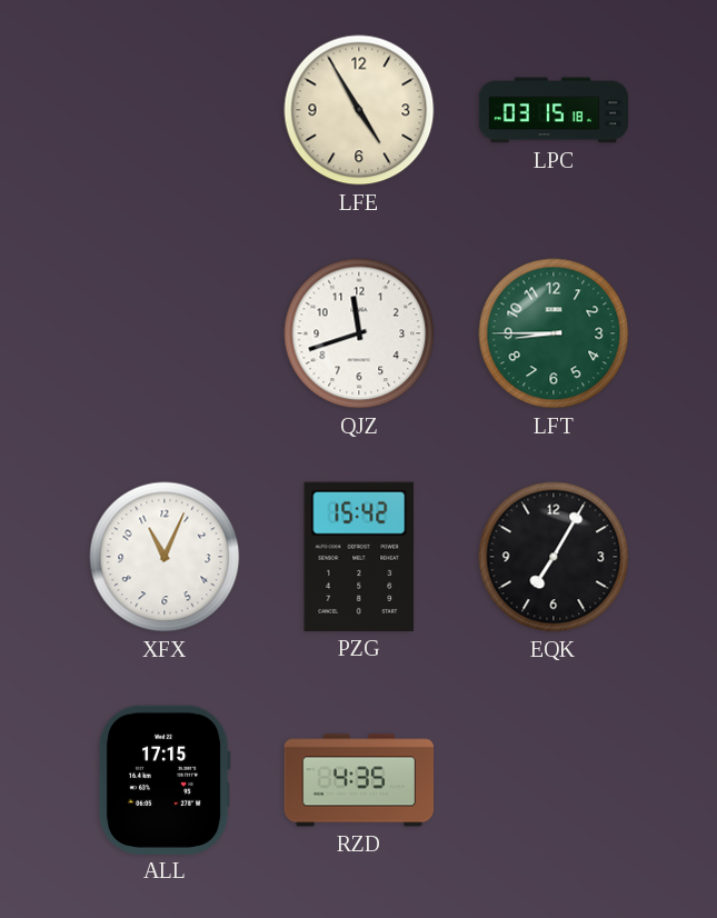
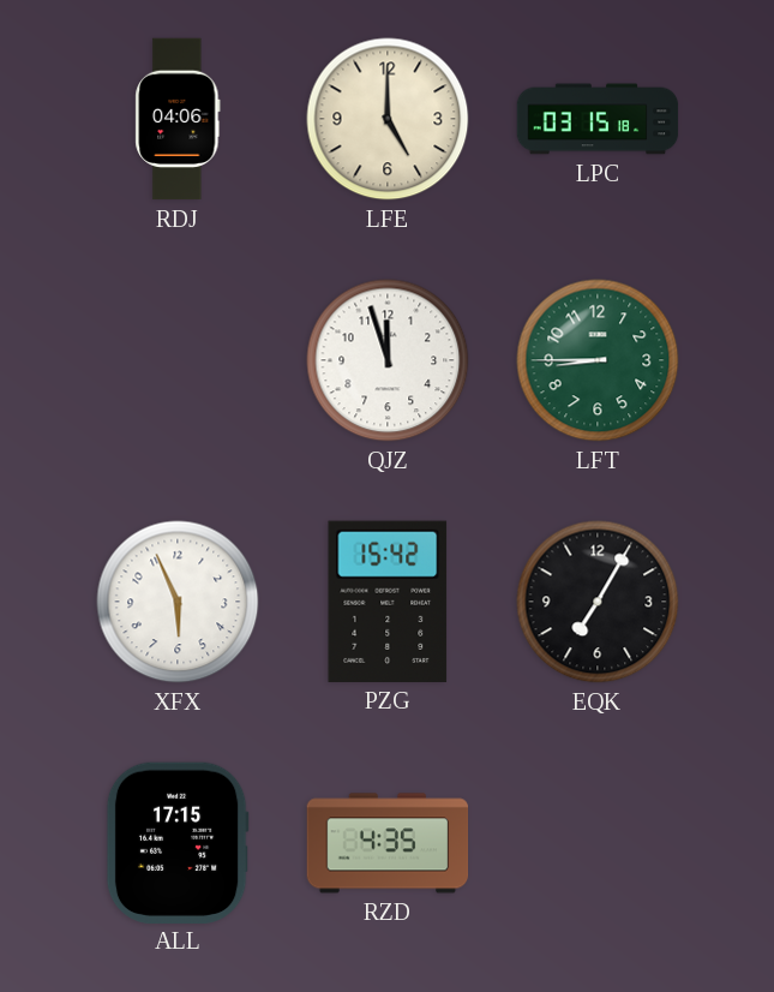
RDJ: none -> 04:06
LFE: 4:55 -> 5:00
QJZ: 11:42 -> 11:57
XFX: 11:04 -> 5:56
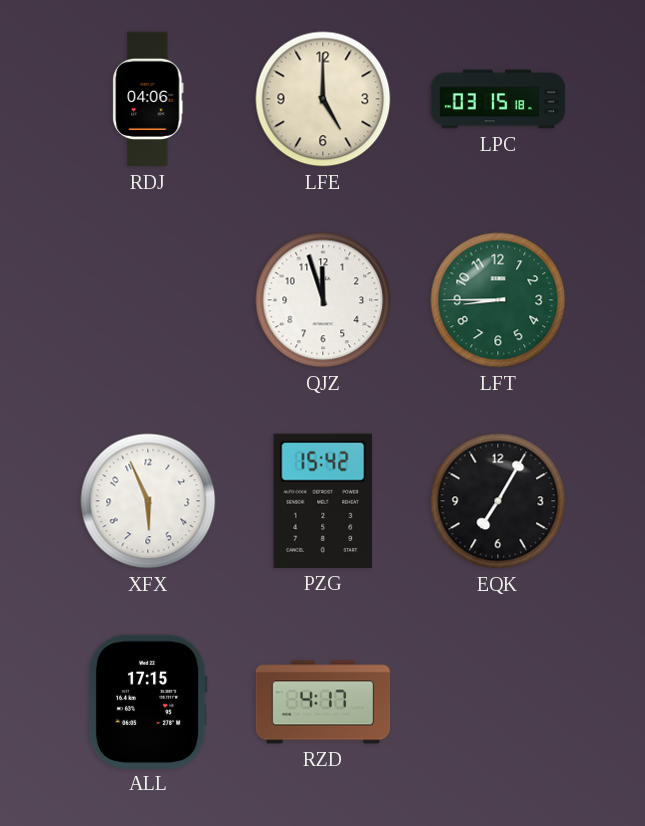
RZD: 4:35 -> 4:17
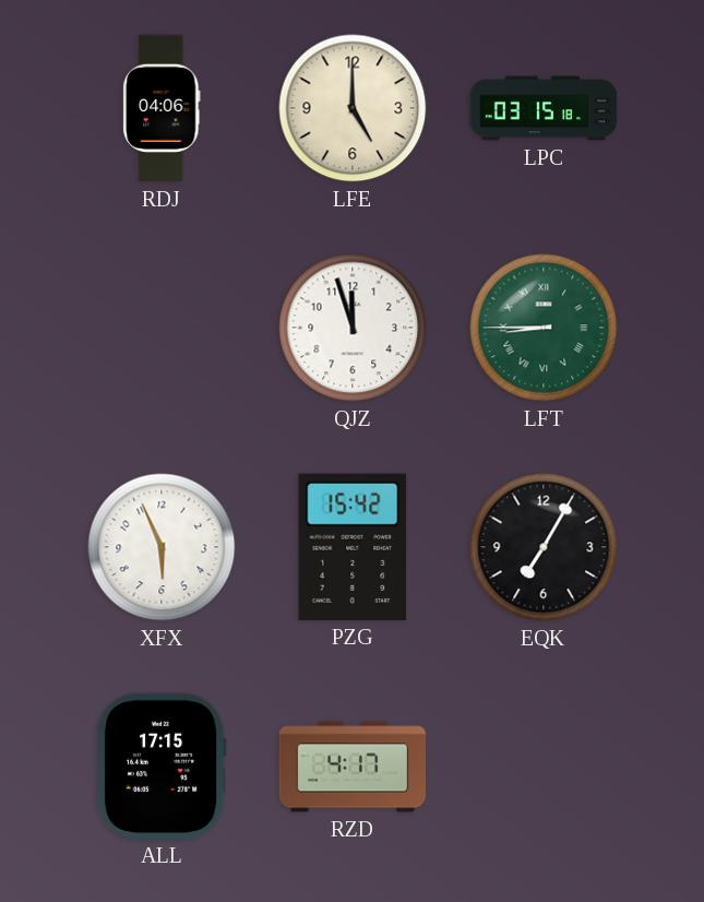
LFT numerals: Arabic -> Roman
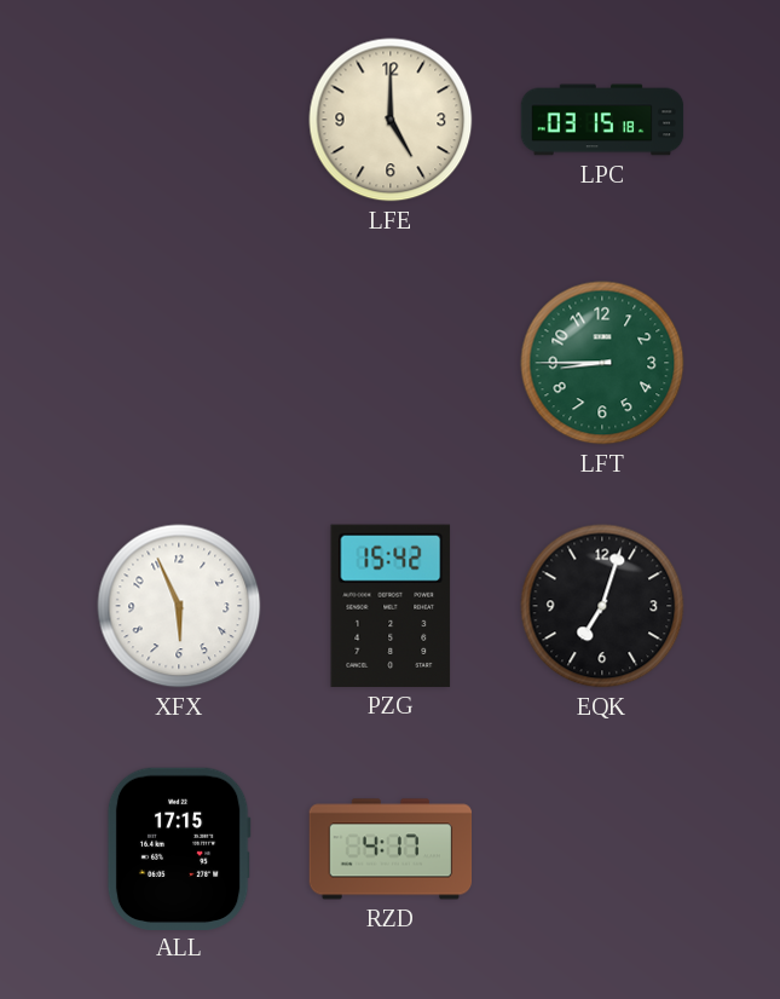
RDJ: 04:06 -> none
QJZ: 11:57 -> none
LFT numerals: Roman -> Arabic
EQK: 7:05 -> 7:03
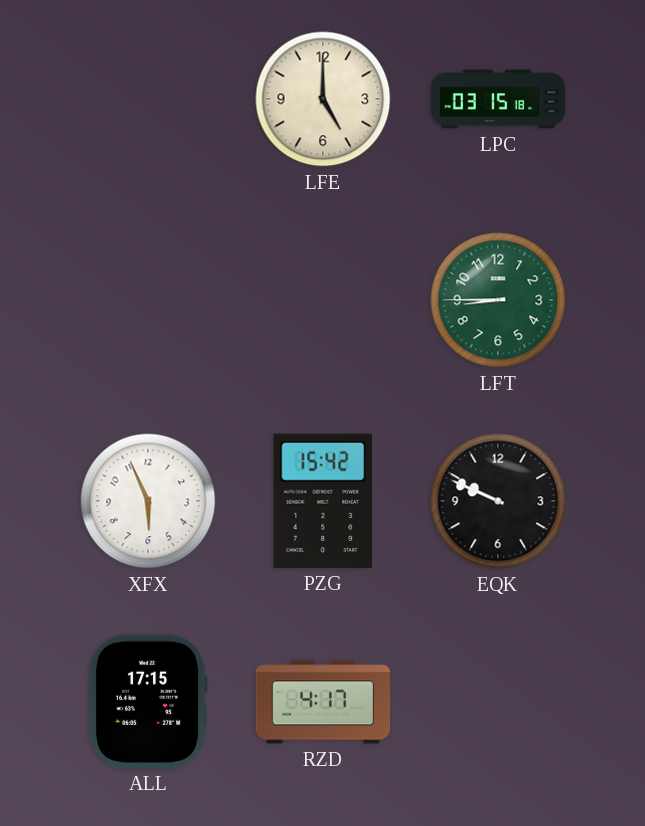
EQK: 7:03 -> 9:49
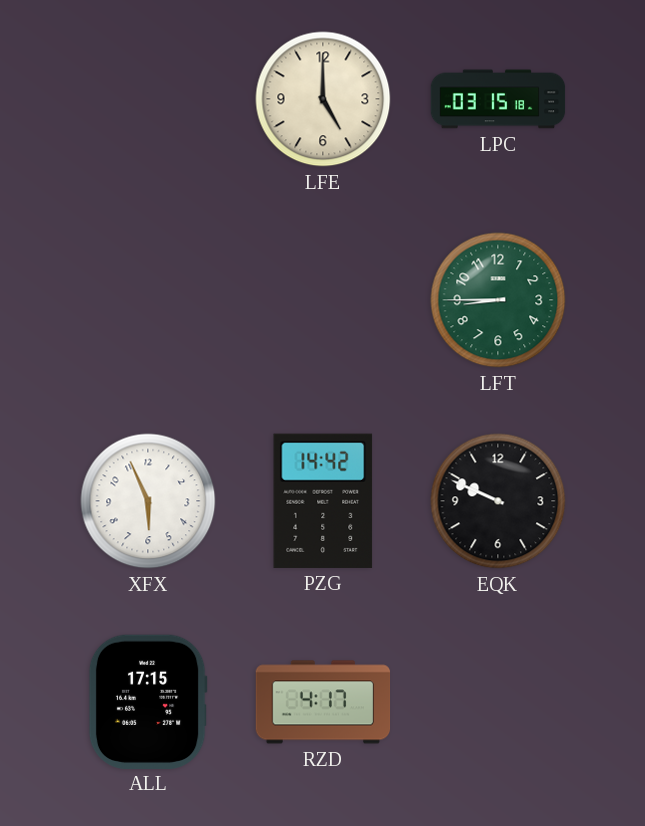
PZG: 15:42 -> 14:42
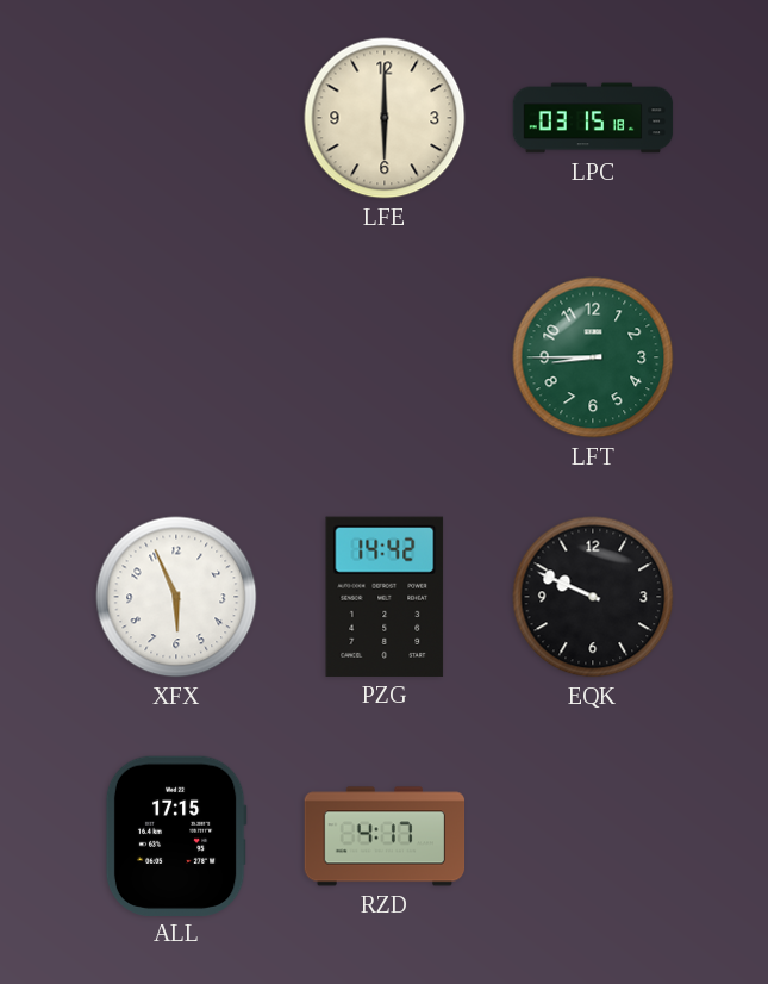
LFE: 5:00 -> 6:00
